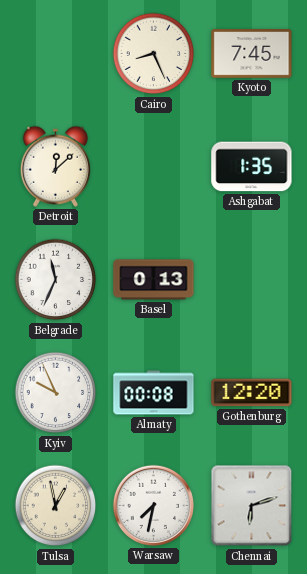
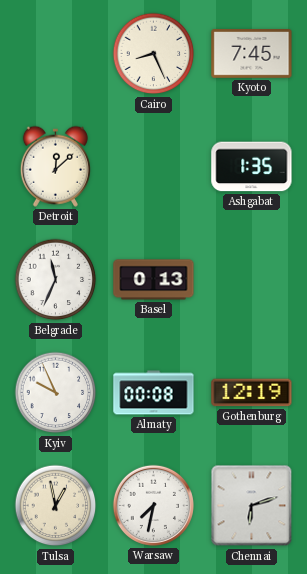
Gothenburg: 12:20 -> 12:19
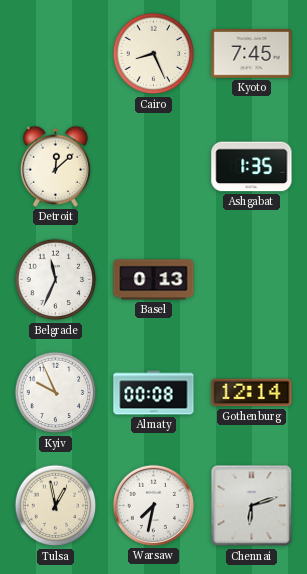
Gothenburg: 12:19 -> 12:14
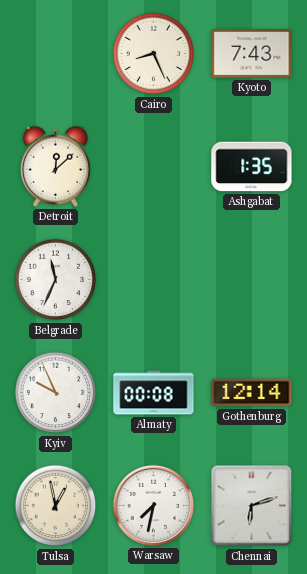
Kyoto: 7:45 -> 7:43
Basel: 0:13 -> none
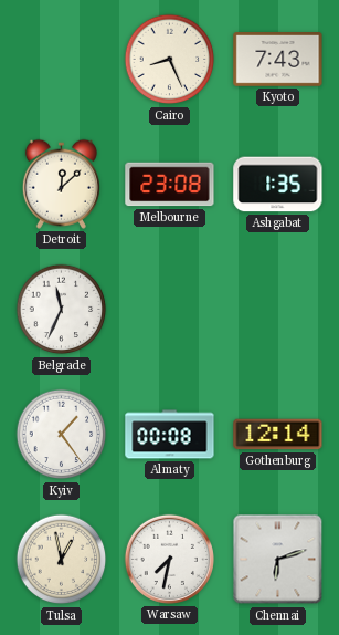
Melbourne: none -> 23:08
Kyiv: 9:56 -> 1:24
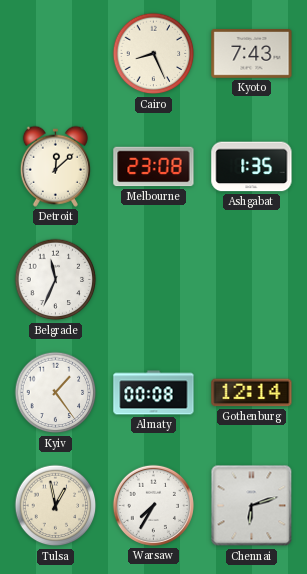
Warsaw: 7:32 -> 7:35
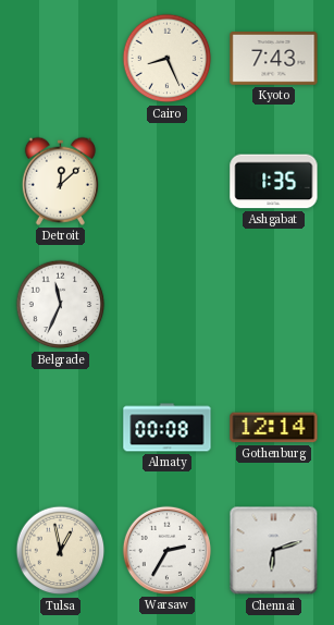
Melbourne: 23:08 -> none
Kyiv: 1:24 -> none
Warsaw: 7:35 -> 2:35
